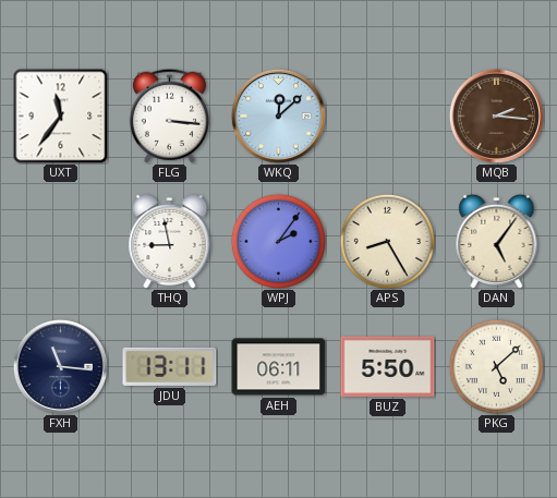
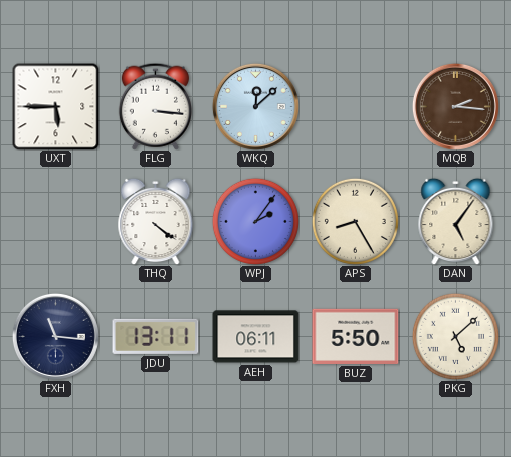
UXT: 11:36 -> 5:45
THQ: 8:58 -> 4:21
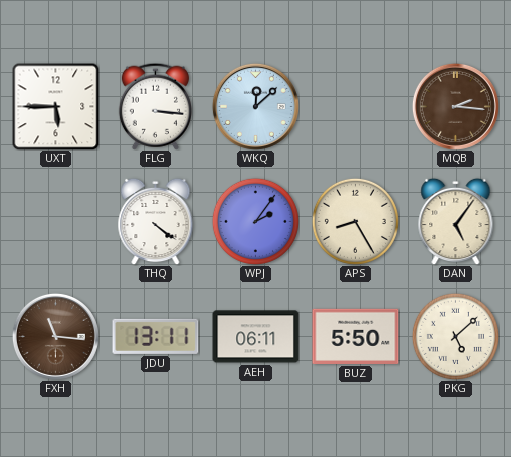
FXH dial: navy -> brown
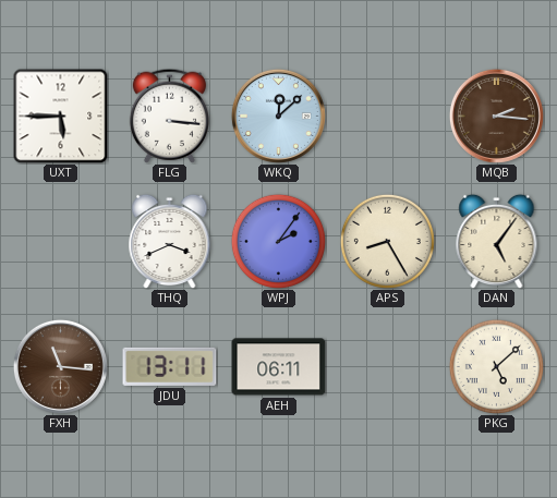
THQ: 4:21 -> 3:41
BUZ: 5:50 -> none
